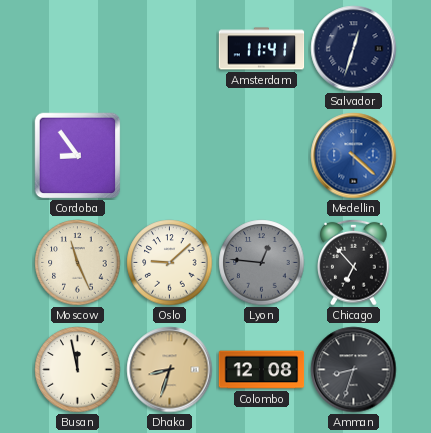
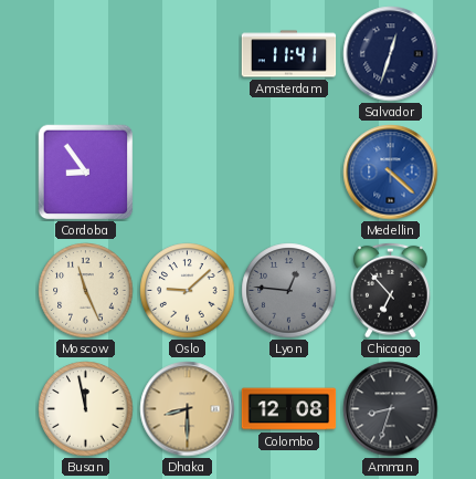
Dhaka: 8:33 -> 8:30
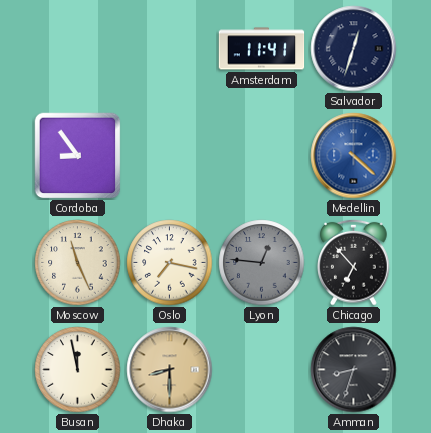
Oslo: 9:08 -> 7:17
Colombo: 12:08 -> none
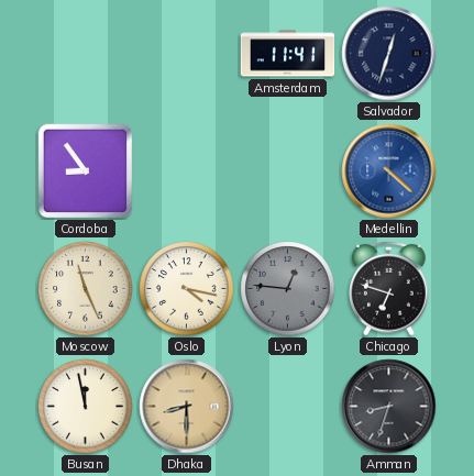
Oslo: 7:17 -> 4:17
Chicago: 6:53 -> 6:48
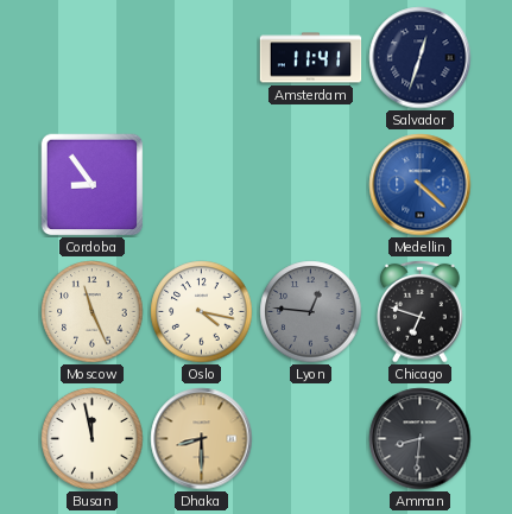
Amman: 8:33 -> 8:31
